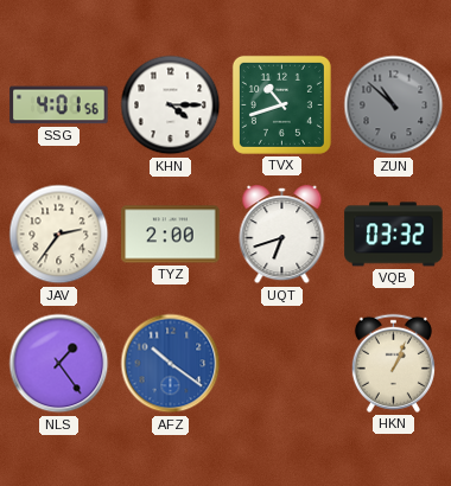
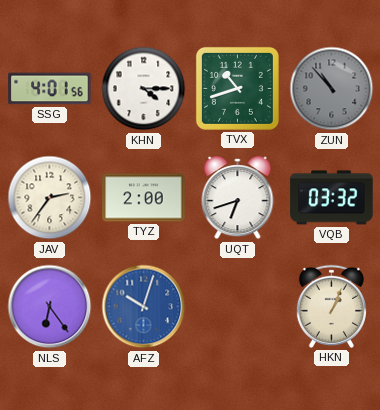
ZUN: 10:52 -> 10:53
NLS: 1:24 -> 6:24
AFZ: 10:21 -> 10:03
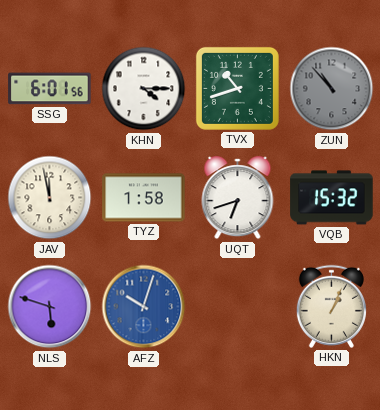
SSG: 4:01 -> 6:01
JAV: 2:36 -> 11:58
TYZ: 2:00 -> 1:58
VQB: 03:32 -> 15:32
NLS: 6:24 -> 5:48
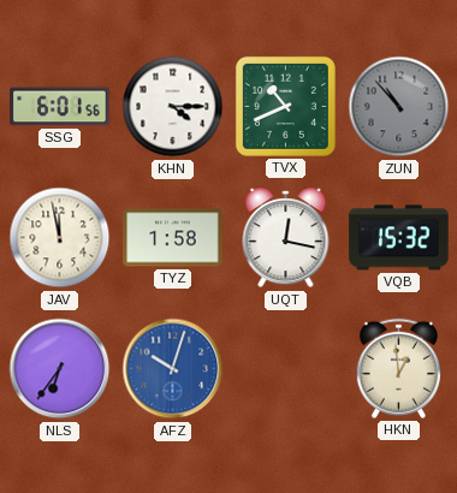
TVX: 10:42 -> 10:41
UQT: 6:42 -> 12:17
NLS: 5:48 -> 6:36
HKN: 1:04 -> 12:59
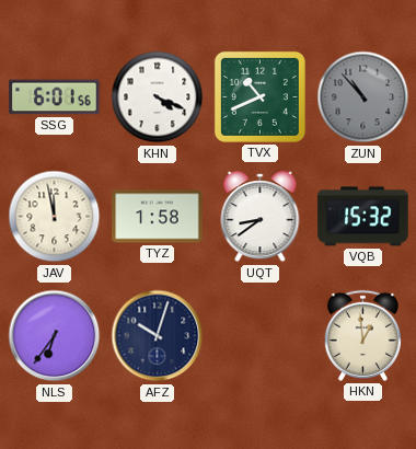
KHN: 4:15 -> 4:19
UQT: 12:17 -> 8:39
AFZ dial: blue -> navy
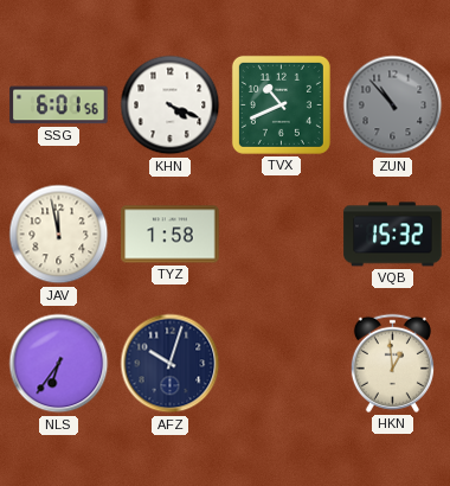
UQT: 8:39 -> none
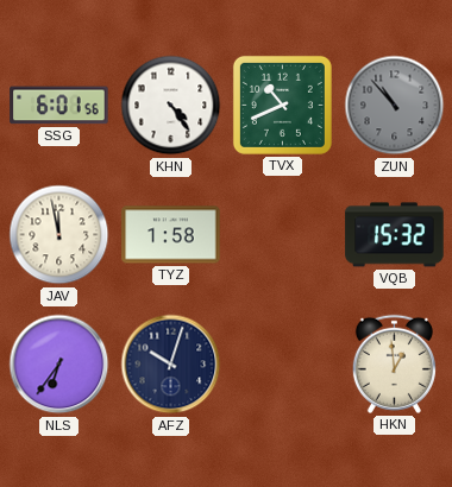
KHN: 4:19 -> 4:24
